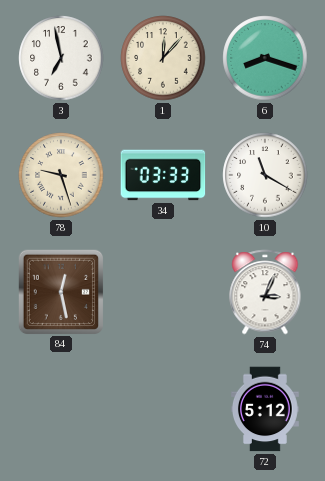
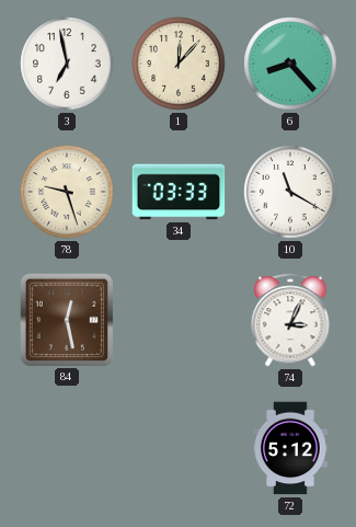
6: 8:18 -> 8:23
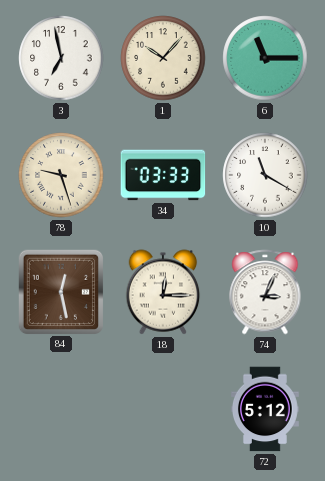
1: 12:07 -> 10:07
6: 8:23 -> 11:15
18: none -> 12:15
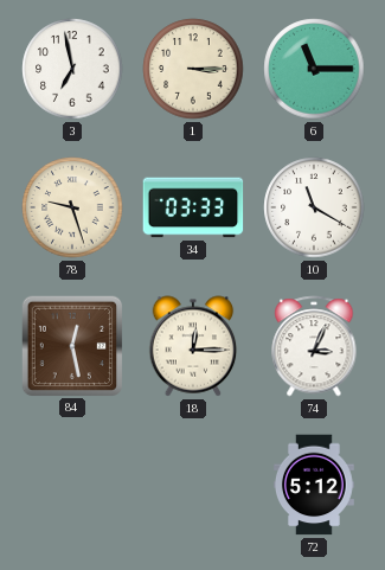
1: 10:07 -> 3:15
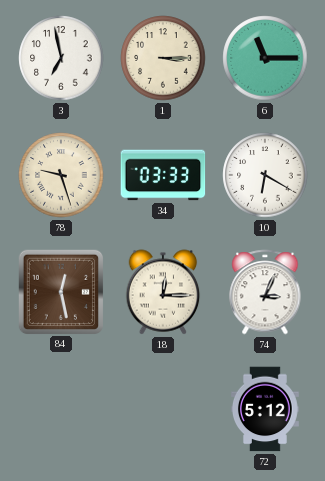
10: 11:20 -> 6:20
